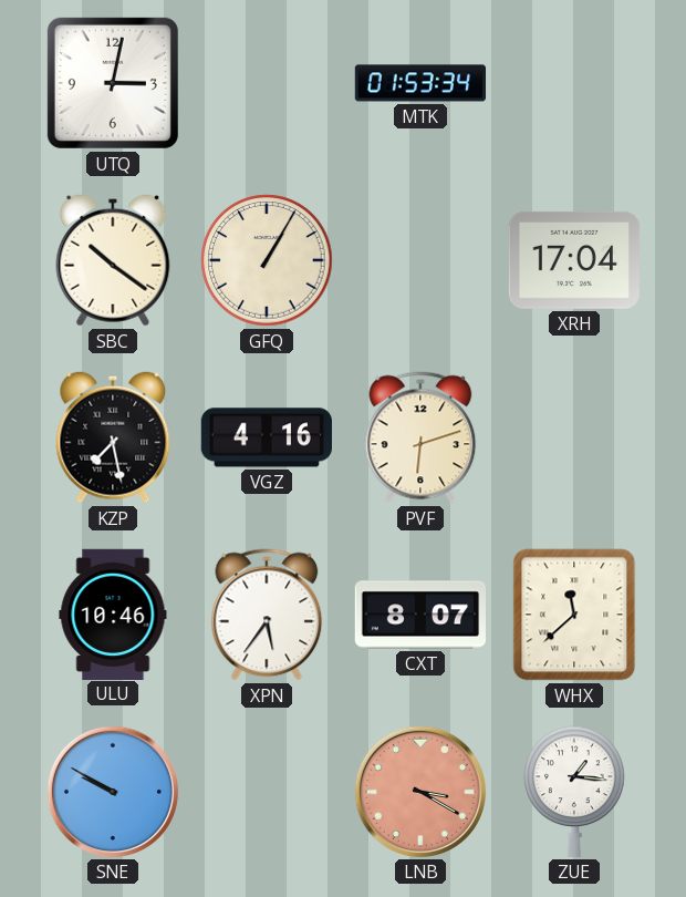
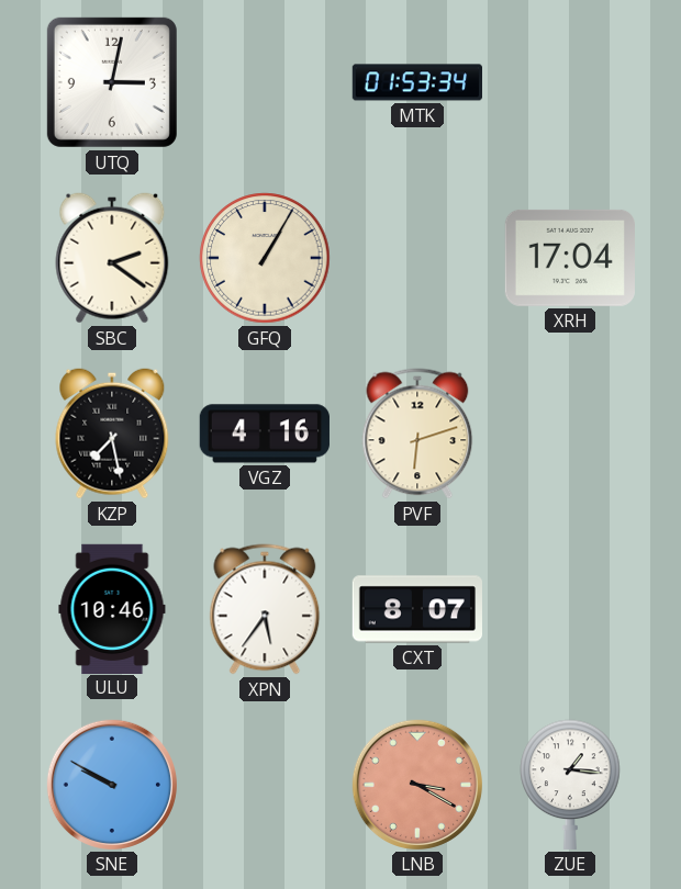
SBC: 10:21 -> 2:21
WHX: 11:38 -> none
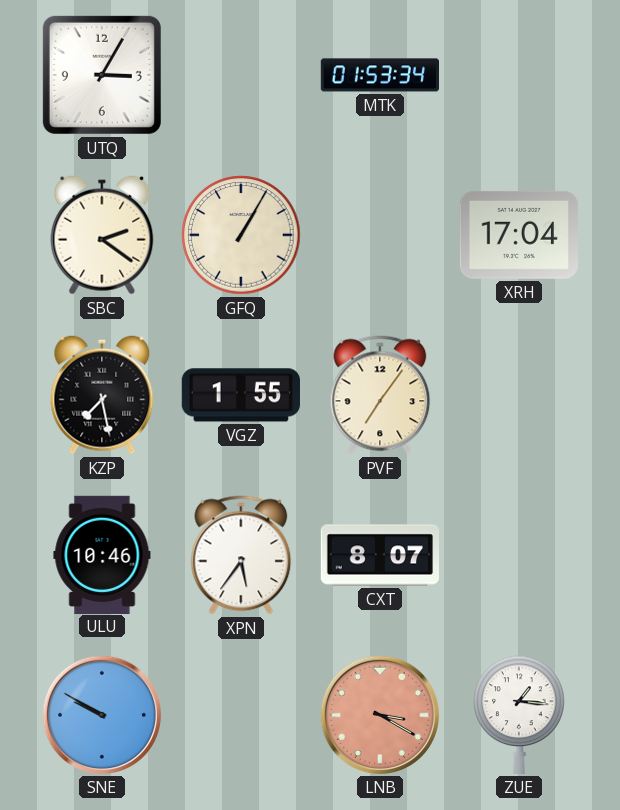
UTQ: 3:02 -> 3:05
VGZ: 4:16 -> 1:55
PVF: 6:12 -> 7:06
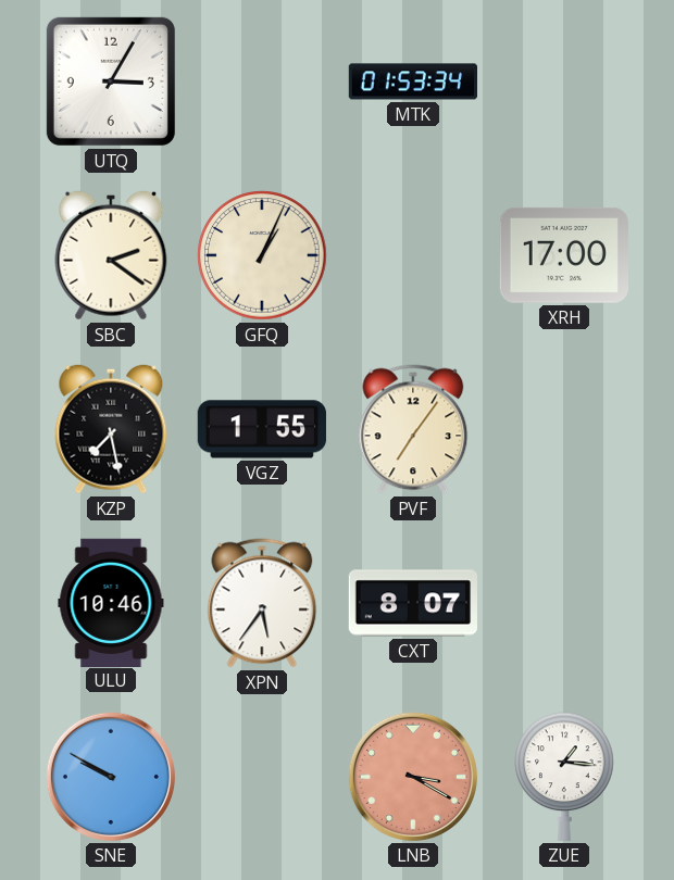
GFQ: 1:05 -> 1:04
XRH: 17:04 -> 17:00
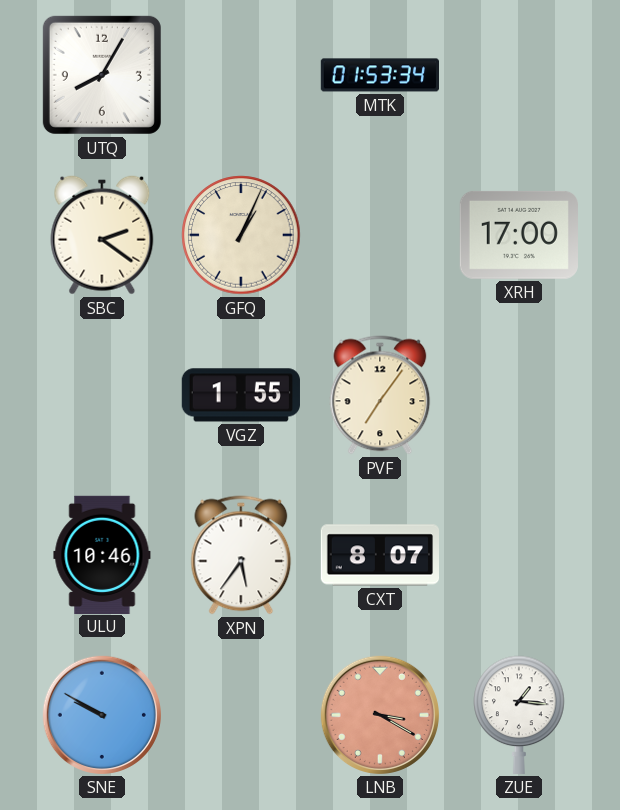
UTQ: 3:05 -> 8:05
KZP: 7:28 -> none
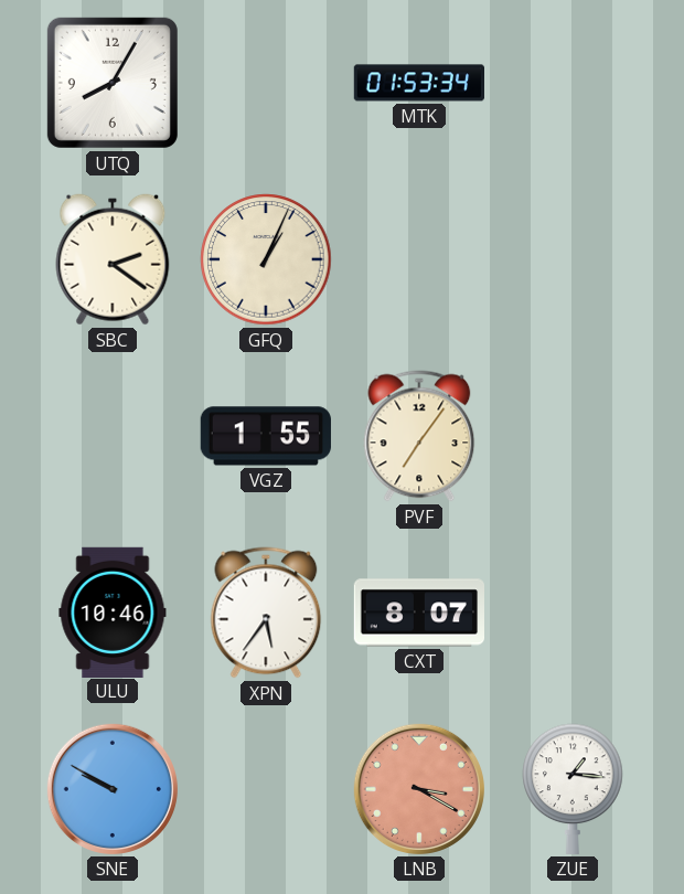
XRH: 17:00 -> none
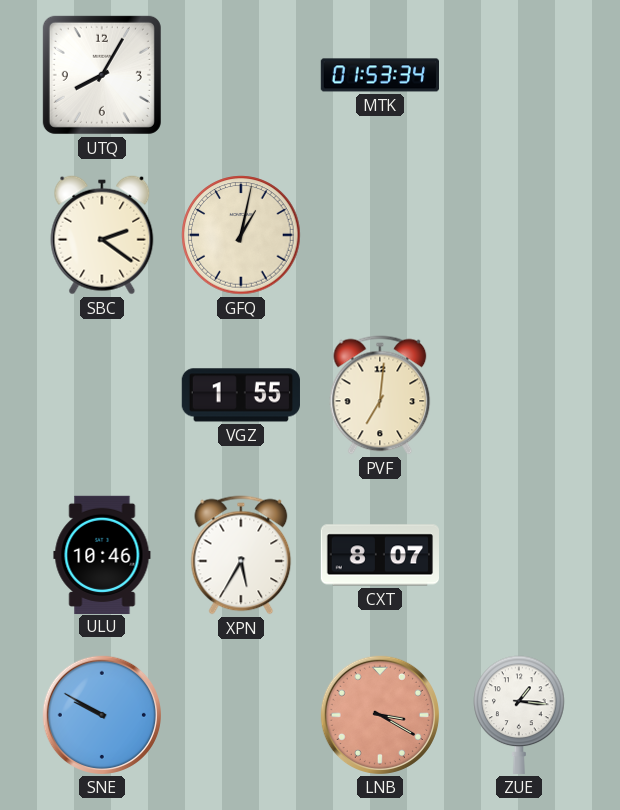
GFQ: 1:04 -> 1:02
PVF: 7:06 -> 7:01
XPN: 5:36 -> 5:35
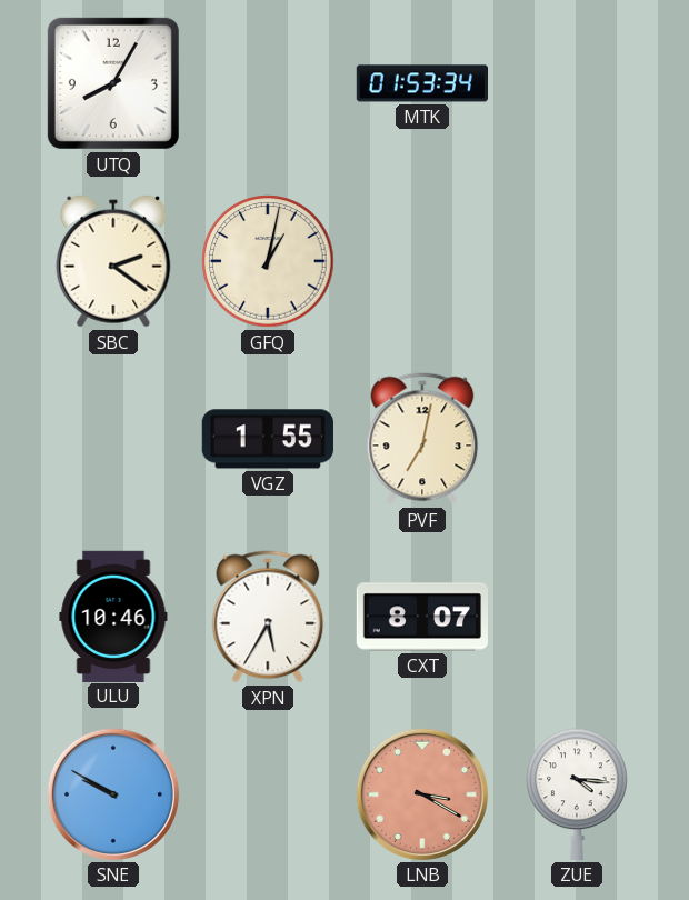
PVF: 7:01 -> 7:02
ZUE: 1:16 -> 4:16
